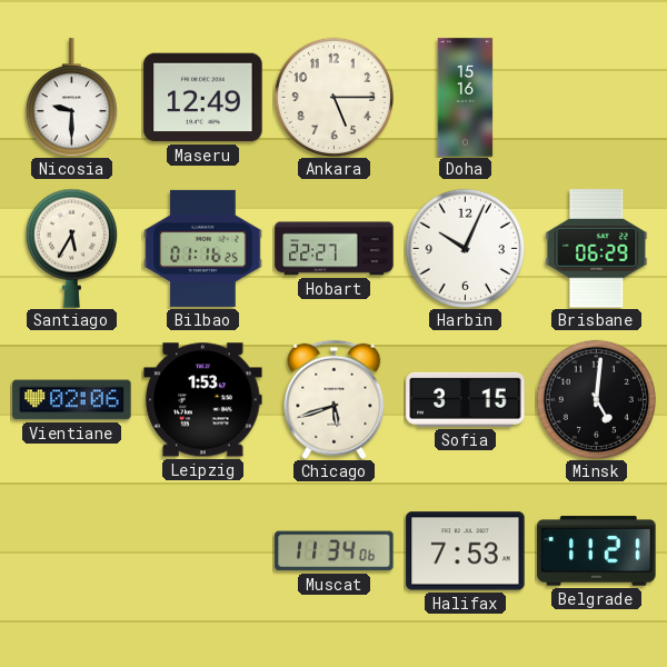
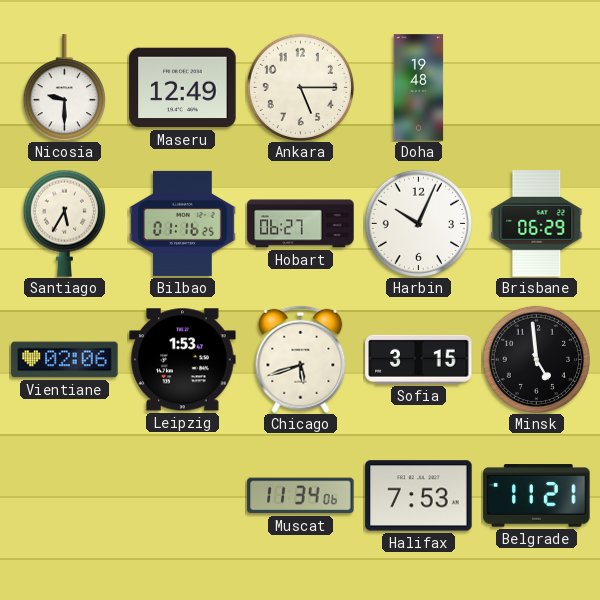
Doha: 15:16 -> 19:48
Hobart: 22:27 -> 06:27
Minsk: 5:01 -> 4:59
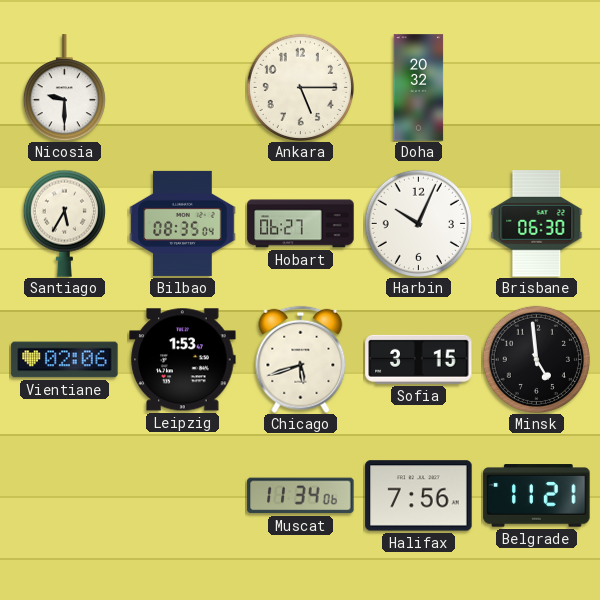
Maseru: 12:49 -> none
Doha: 19:48 -> 20:32
Bilbao: 01:16 -> 08:35
Brisbane: 06:29 -> 06:30
Halifax: 7:53 -> 7:56
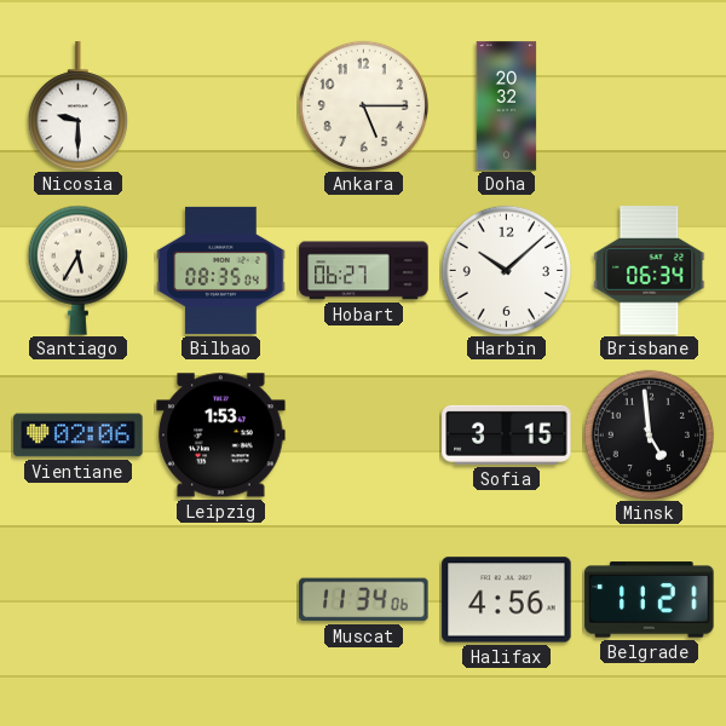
Harbin: 10:04 -> 10:08
Brisbane: 06:30 -> 06:34
Chicago: 5:42 -> none
Halifax: 7:56 -> 4:56
